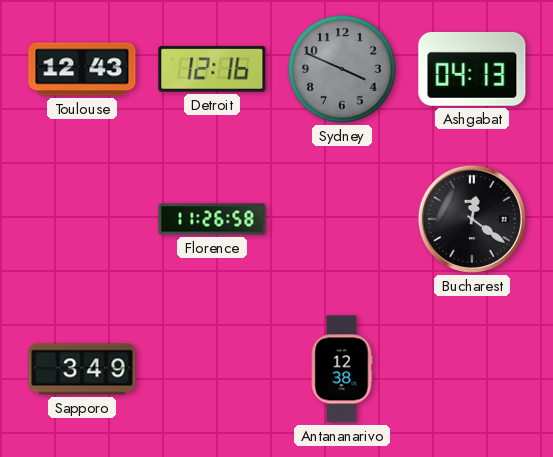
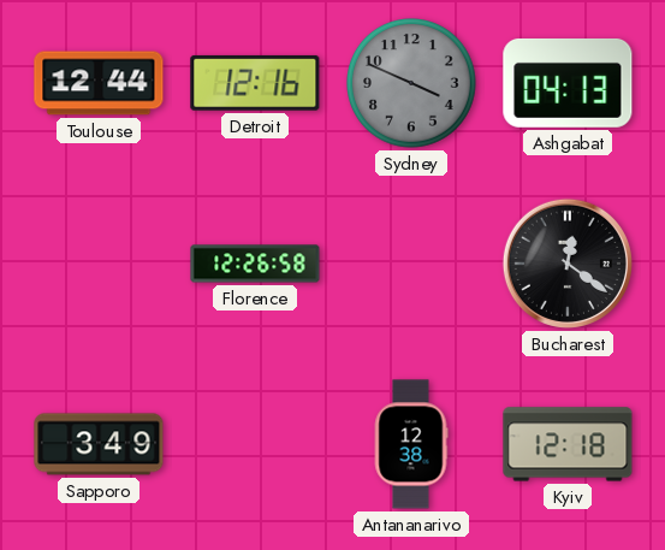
Toulouse: 12:43 -> 12:44
Florence: 11:26 -> 12:26
Kyiv: none -> 12:18
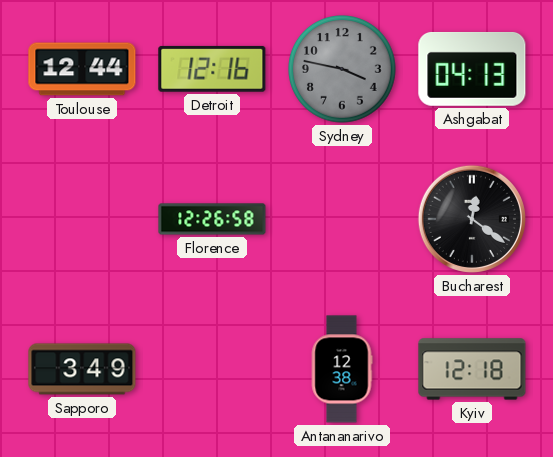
Sydney: 3:49 -> 3:47
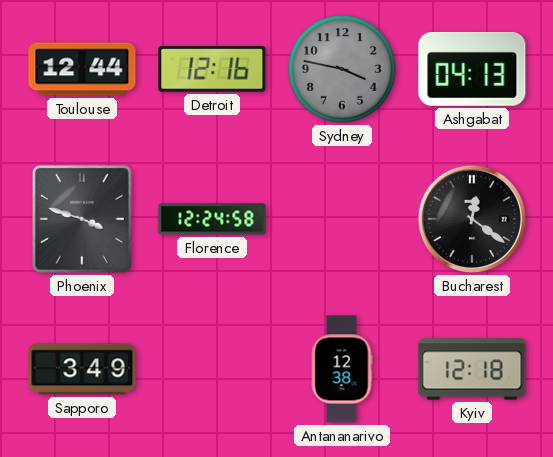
Phoenix: none -> 3:48
Florence: 12:26 -> 12:24
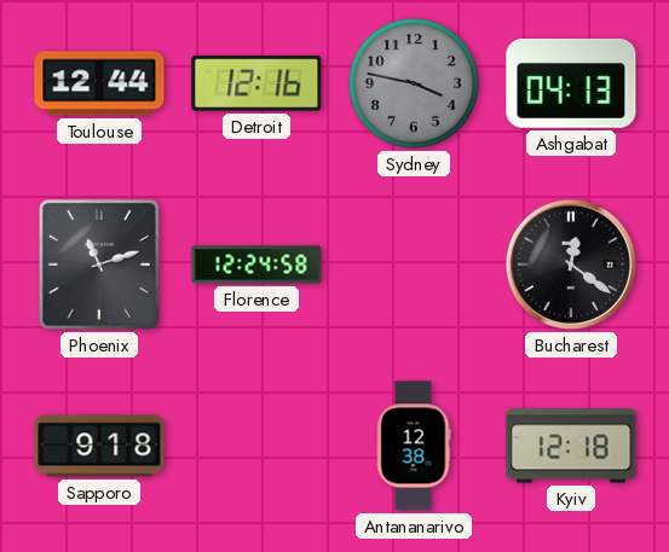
Phoenix: 3:48 -> 11:12
Sapporo: 3:49 -> 9:18
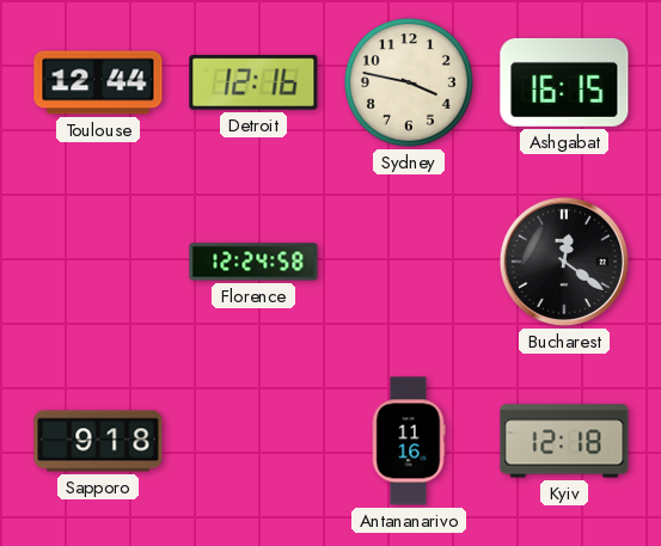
Sydney dial: grey -> cream
Ashgabat: 04:13 -> 16:15
Phoenix: 11:12 -> none
Antananarivo: 12:38 -> 11:16
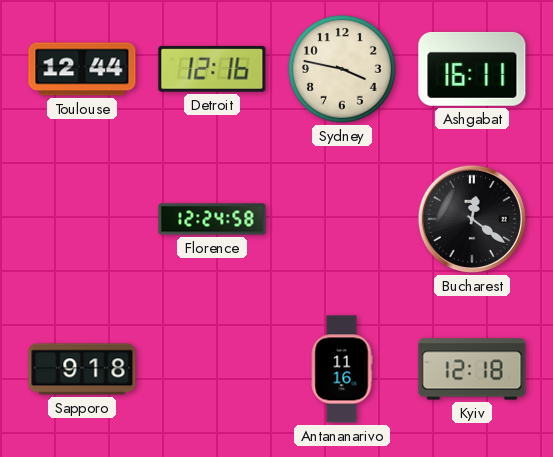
Ashgabat: 16:15 -> 16:11
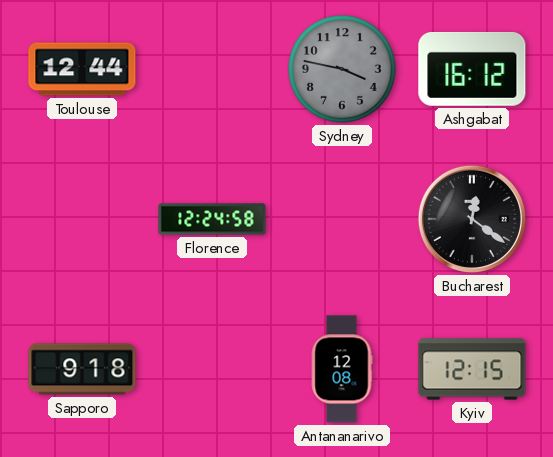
Detroit: 12:16 -> none
Sydney dial: cream -> grey
Ashgabat: 16:11 -> 16:12
Antananarivo: 11:16 -> 12:08
Kyiv: 12:18 -> 12:15
